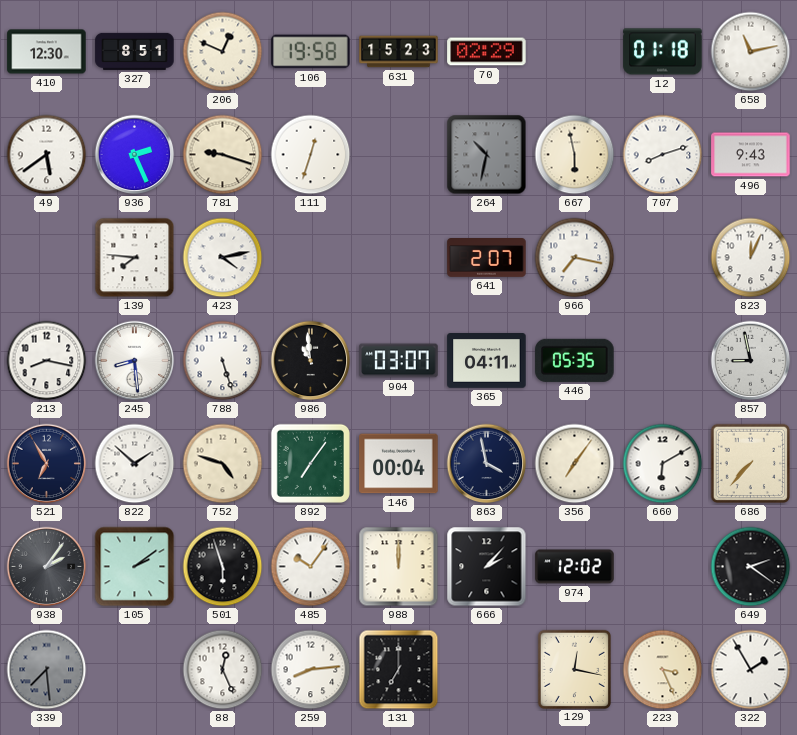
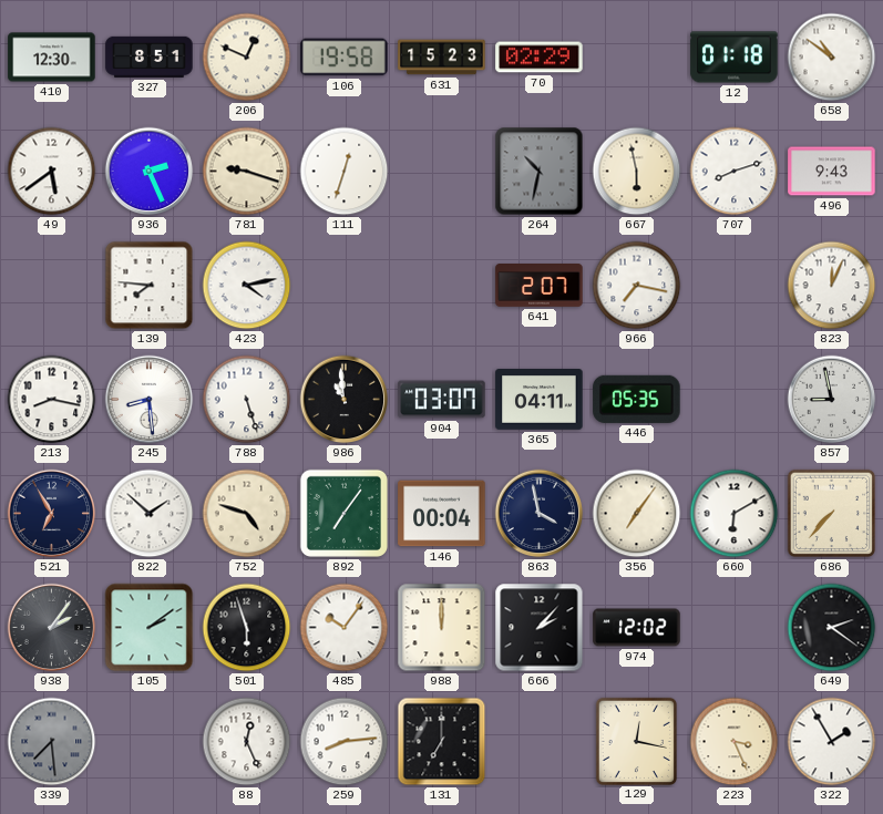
658: 11:13 -> 10:51
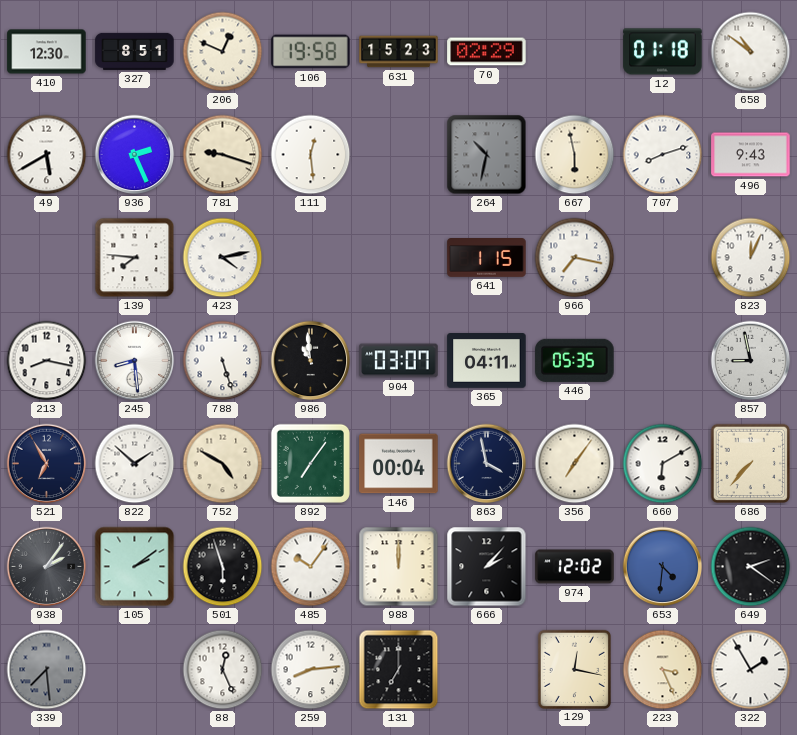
49: 5:39 -> 5:40
111: 12:33 -> 12:29
641: 2:07 -> 1:15
752: 4:48 -> 4:50
653: none -> 4:31
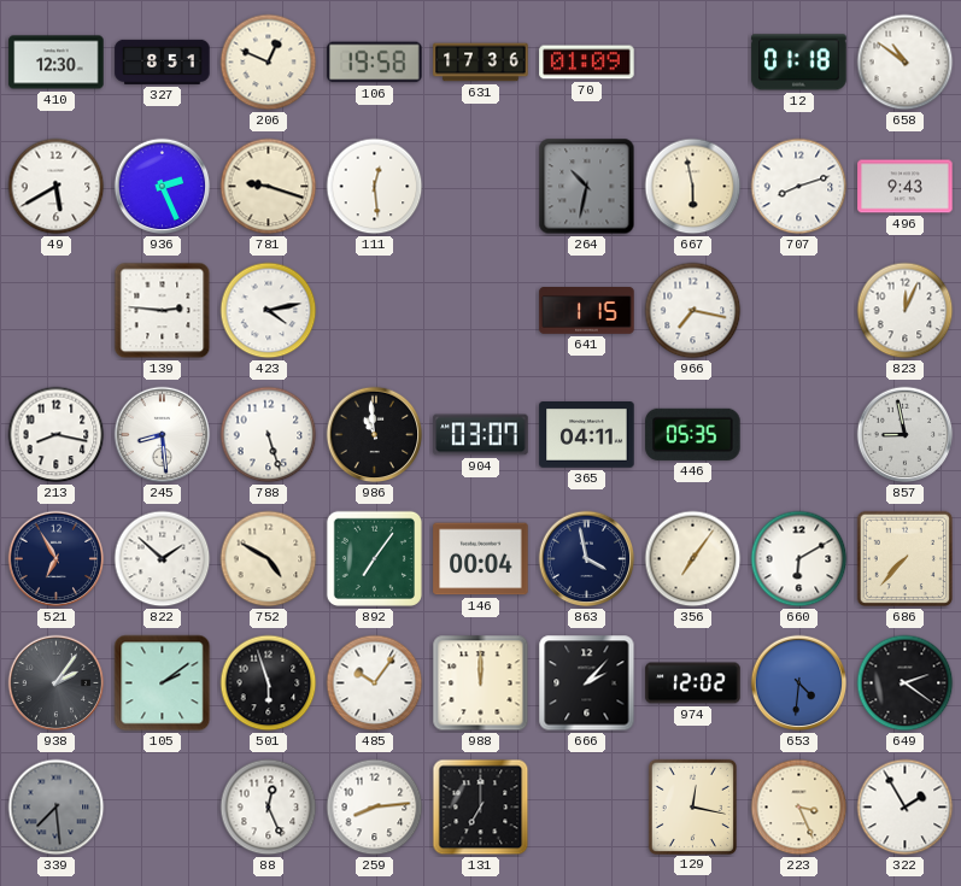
631: 15:23 -> 17:36
70: 02:29 -> 01:09
139: 7:46 -> 2:46
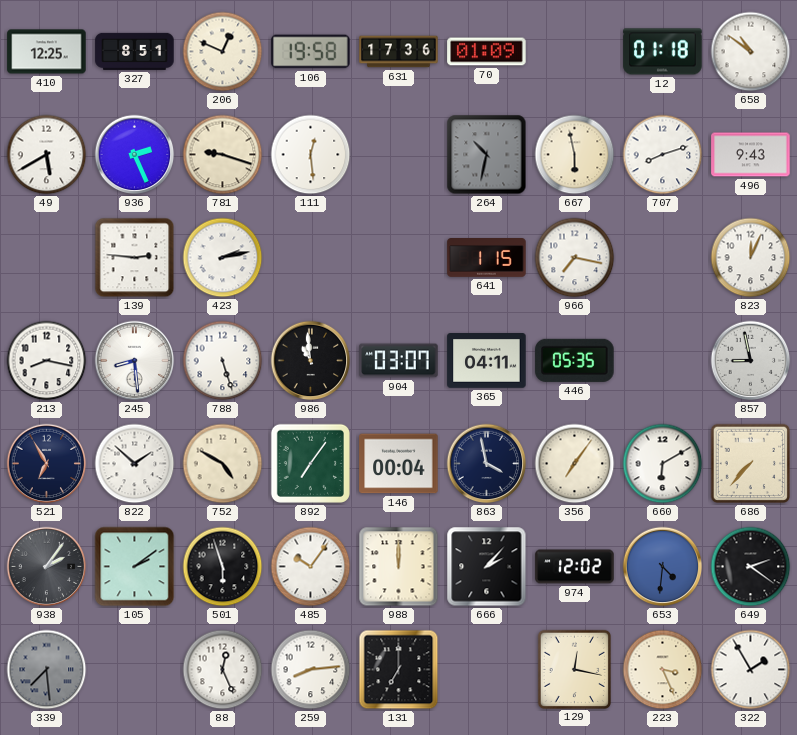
410: 12:30 -> 12:25
423: 4:13 -> 2:13
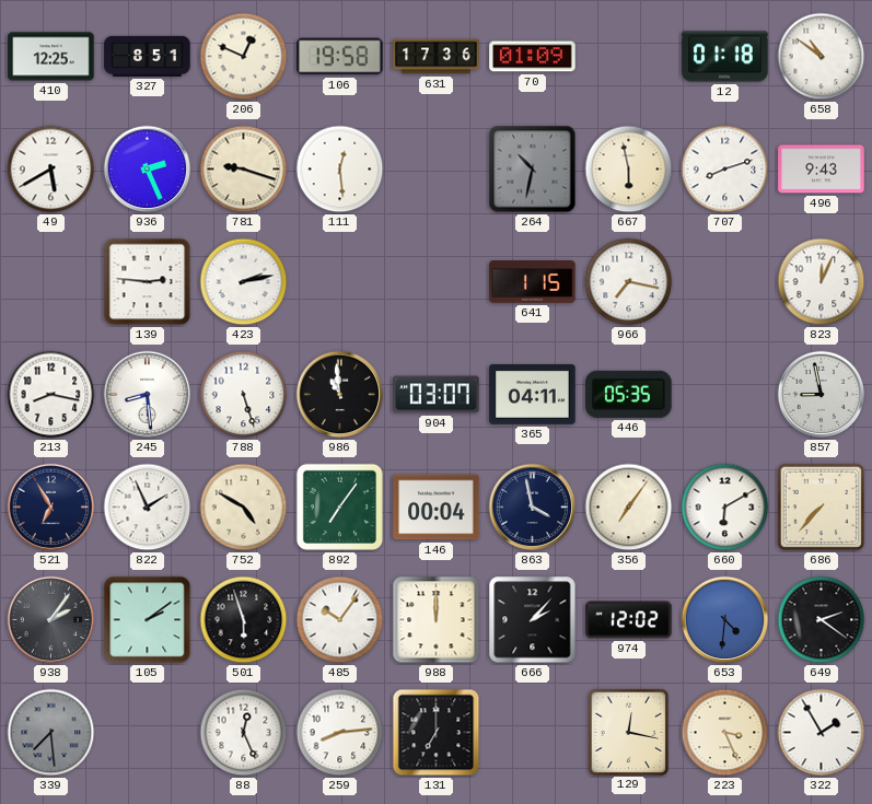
822: 1:52 -> 1:56
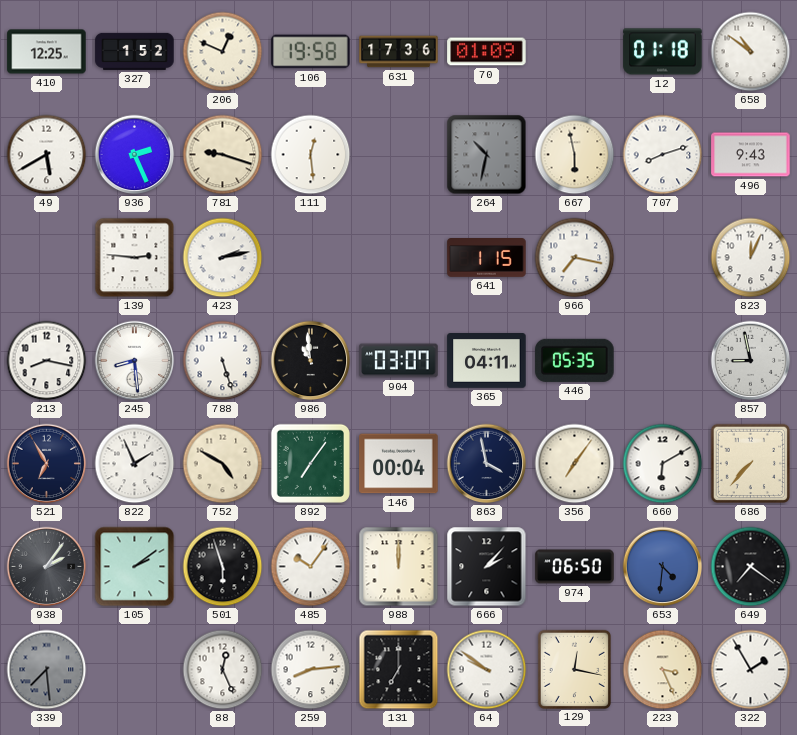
327: 8:51 -> 1:52
974: 12:02 -> 06:50
649: 2:21 -> 7:21
64: none -> 9:51
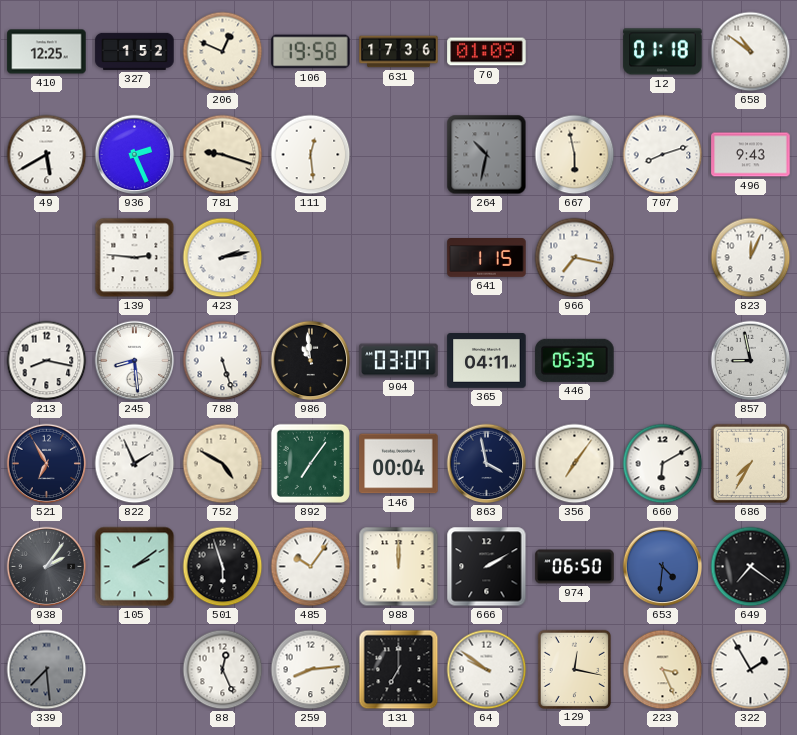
686: 7:37 -> 7:35
666: 2:07 -> 2:10
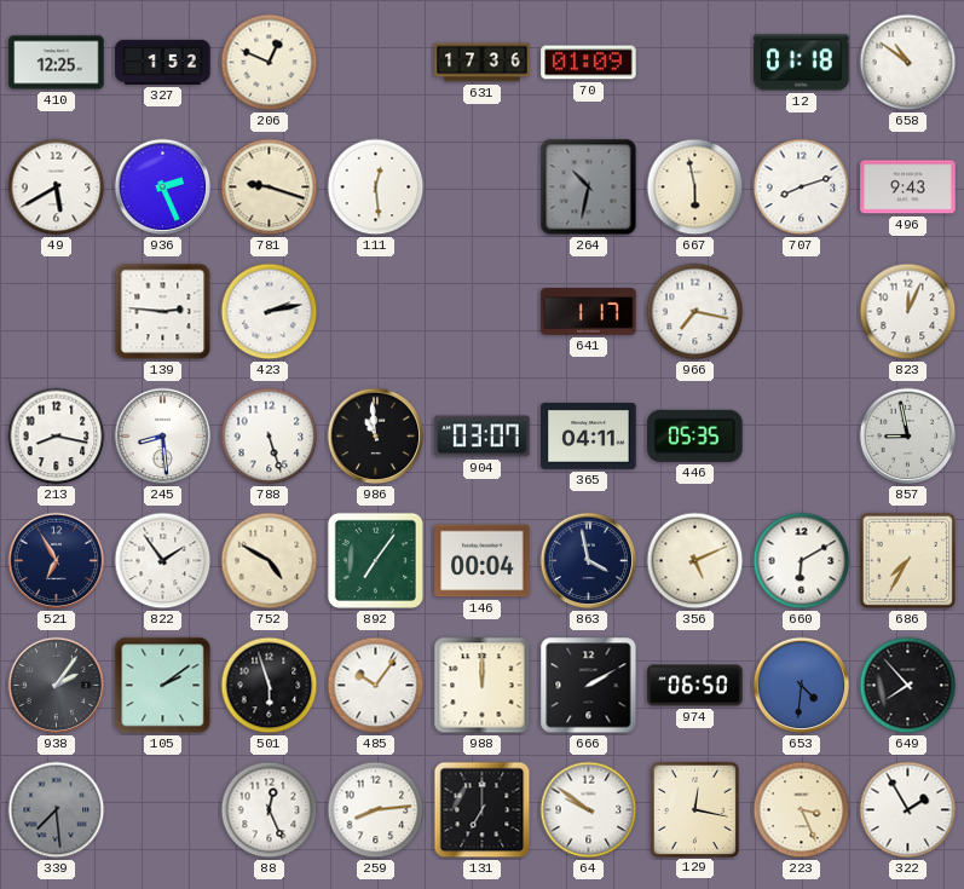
106: 19:58 -> none
641: 1:15 -> 1:17
822: 1:56 -> 1:54
356: 7:06 -> 5:11
649: 7:21 -> 7:53
